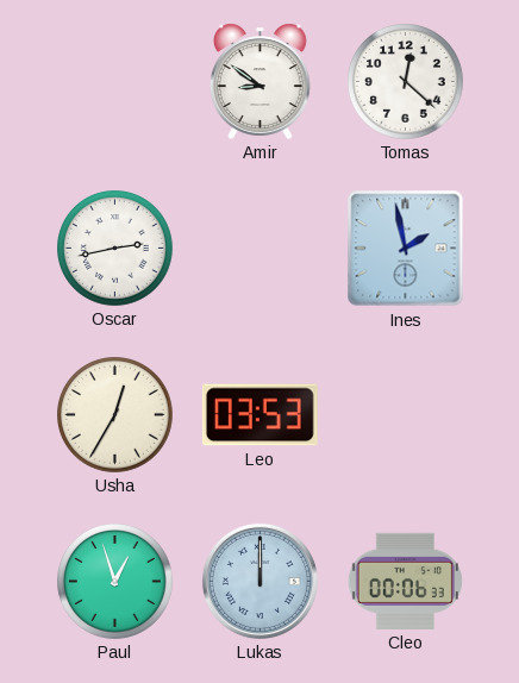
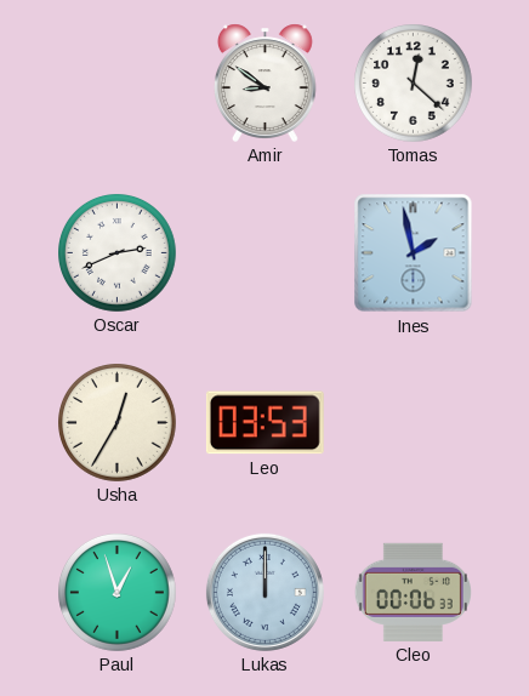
Oscar: 2:43 -> 2:41
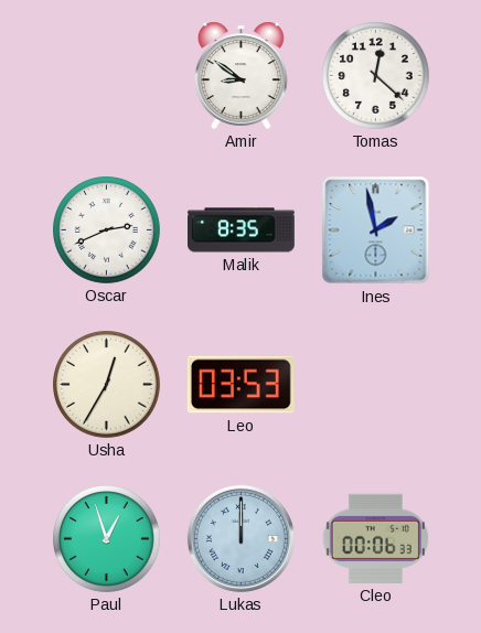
Malik: none -> 8:35
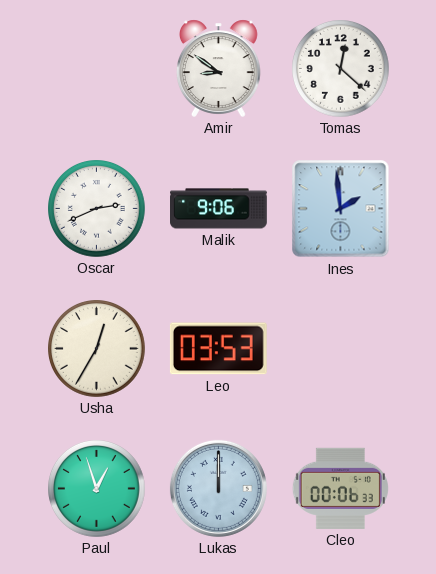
Malik: 8:35 -> 9:06
Ines: 1:58 -> 1:59
